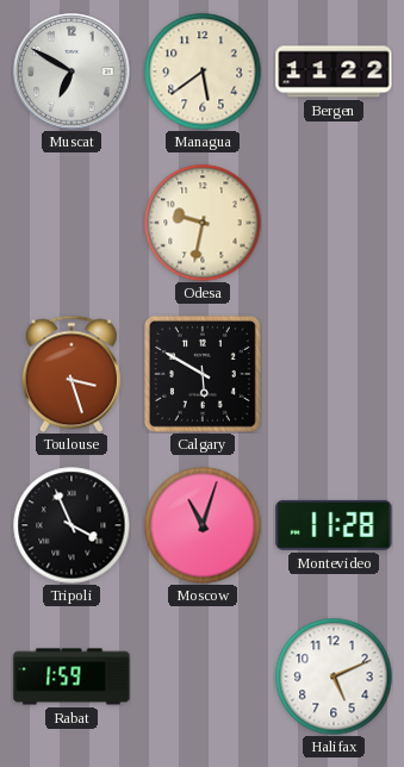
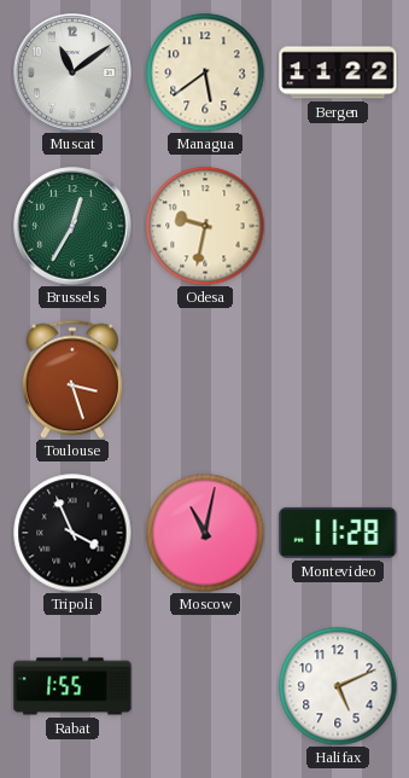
Muscat: 6:50 -> 11:09
Brussels: none -> 12:35
Calgary: 5:50 -> none
Moscow: 11:03 -> 11:02
Rabat: 1:59 -> 1:55
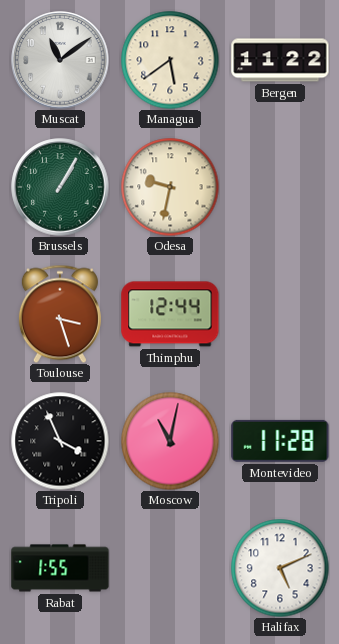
Brussels: 12:35 -> 1:05
Thimphu: none -> 12:44
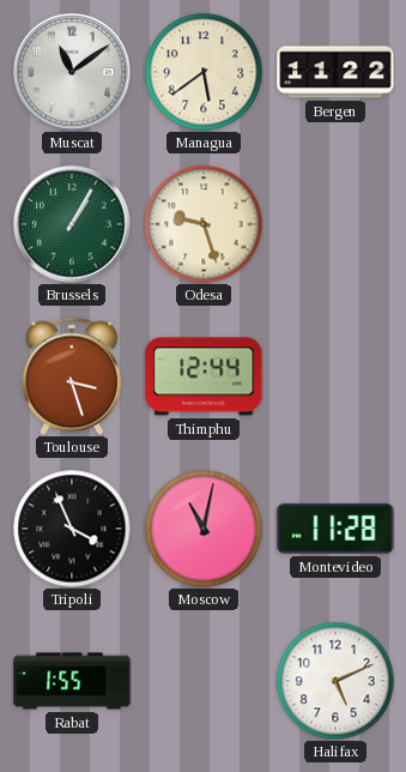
Odesa: 9:32 -> 9:27
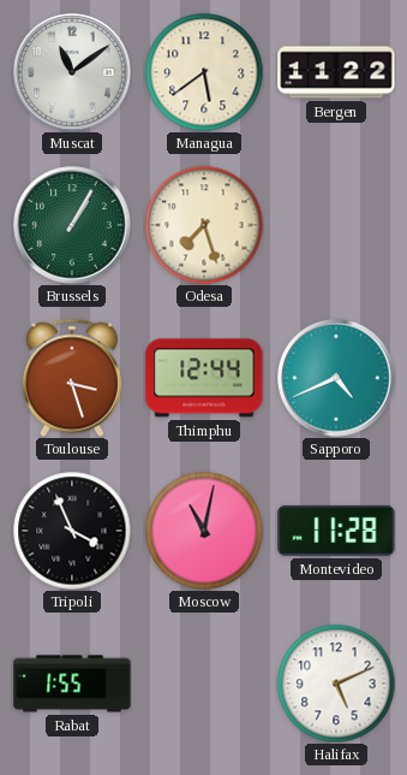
Odesa: 9:27 -> 7:27
Sapporo: none -> 4:41
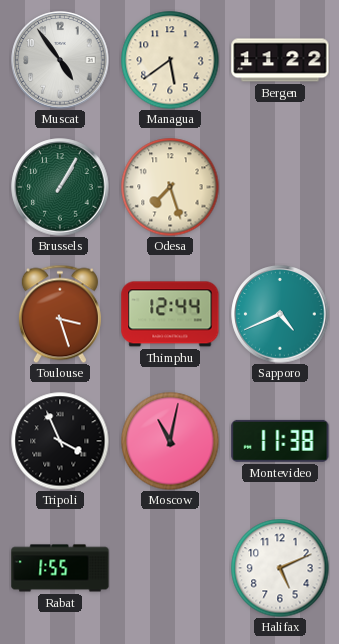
Muscat: 11:09 -> 4:54
Montevideo: 11:28 -> 11:38
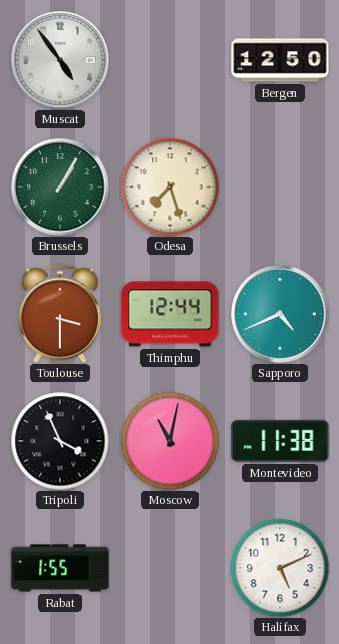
Managua: 5:39 -> none
Bergen: 11:22 -> 12:50
Toulouse: 3:27 -> 3:30
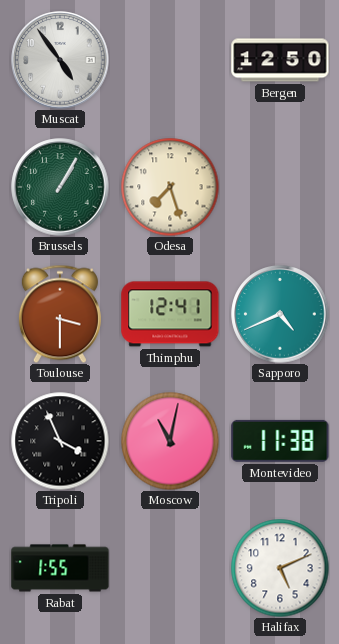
Thimphu: 12:44 -> 12:41
